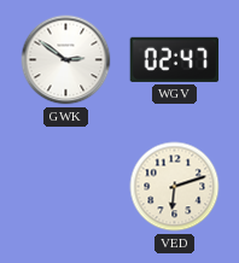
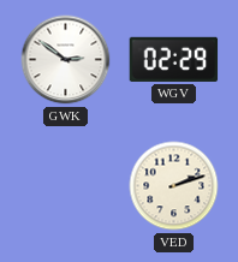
WGV: 02:47 -> 02:29
VED: 6:12 -> 2:12
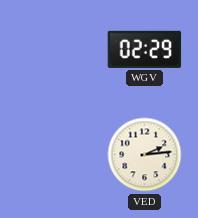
GWK: 2:51 -> none
VED: 2:12 -> 2:14
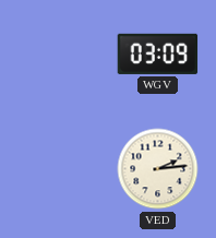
WGV: 02:29 -> 03:09
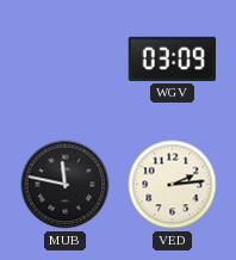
MUB: none -> 11:47
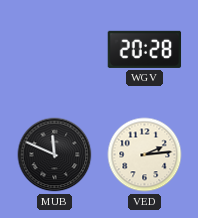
WGV: 03:09 -> 20:28
MUB: 11:47 -> 11:49
